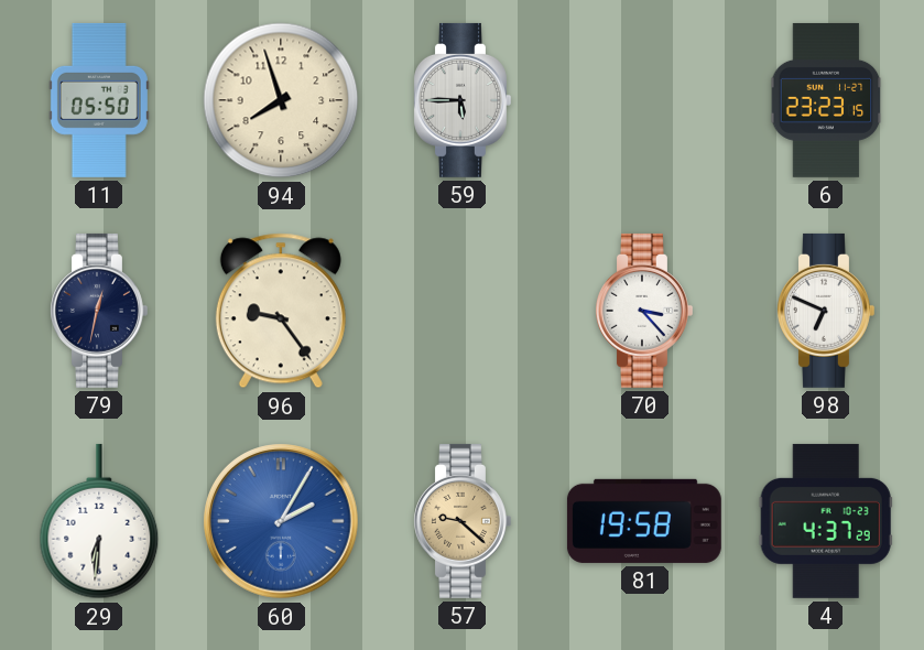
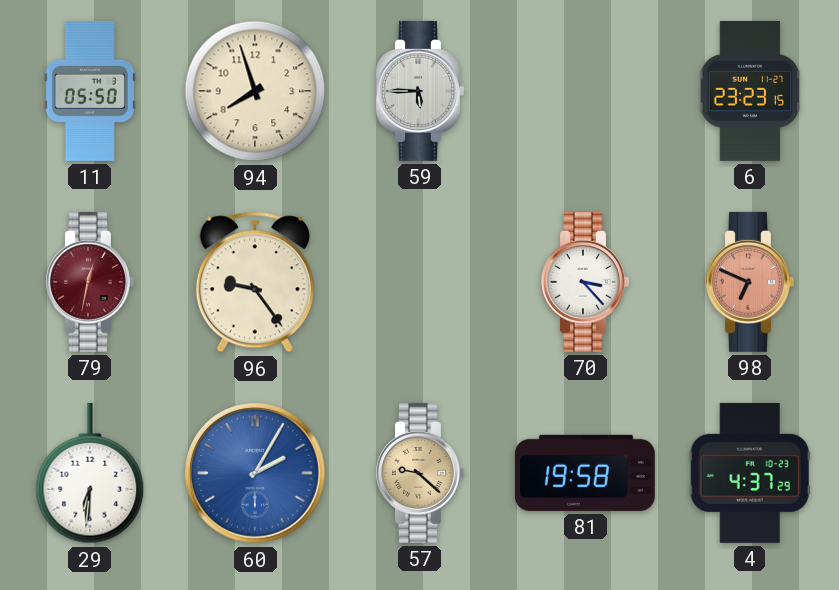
79 dial: navy -> burgundy
98 dial: white -> salmon
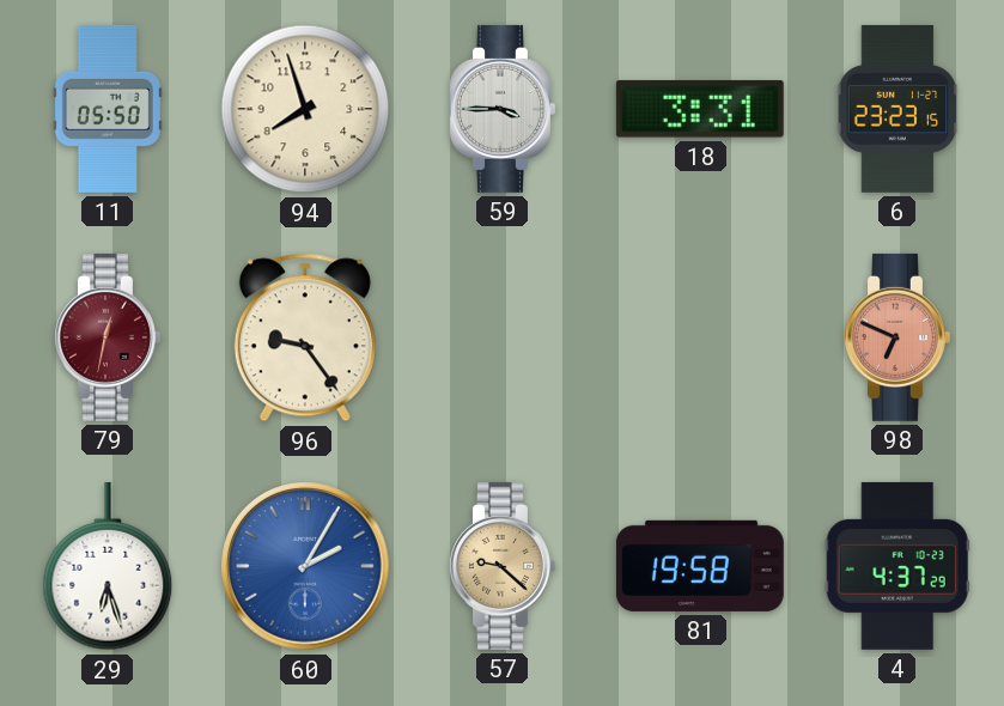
59: 5:45 -> 3:45
18: none -> 3:31
70: 3:23 -> none
29: 6:31 -> 6:27
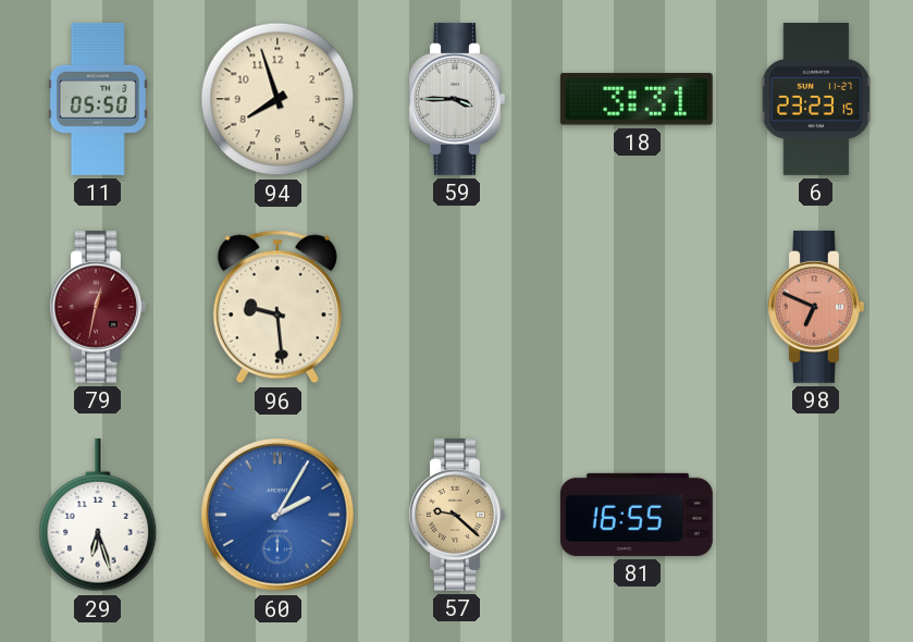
96: 9:24 -> 9:29
81: 19:58 -> 16:55
4: 4:37 -> none
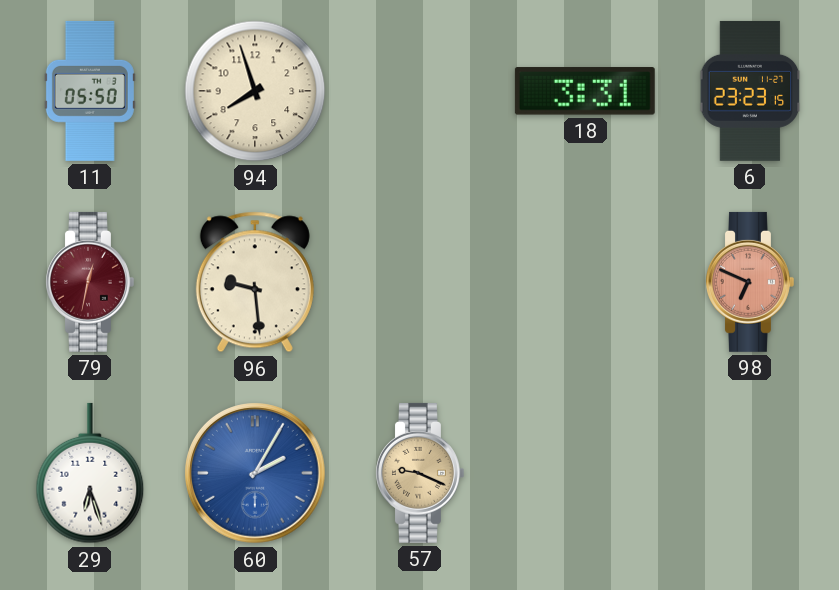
59: 3:45 -> none
57: 9:22 -> 9:19
81: 16:55 -> none
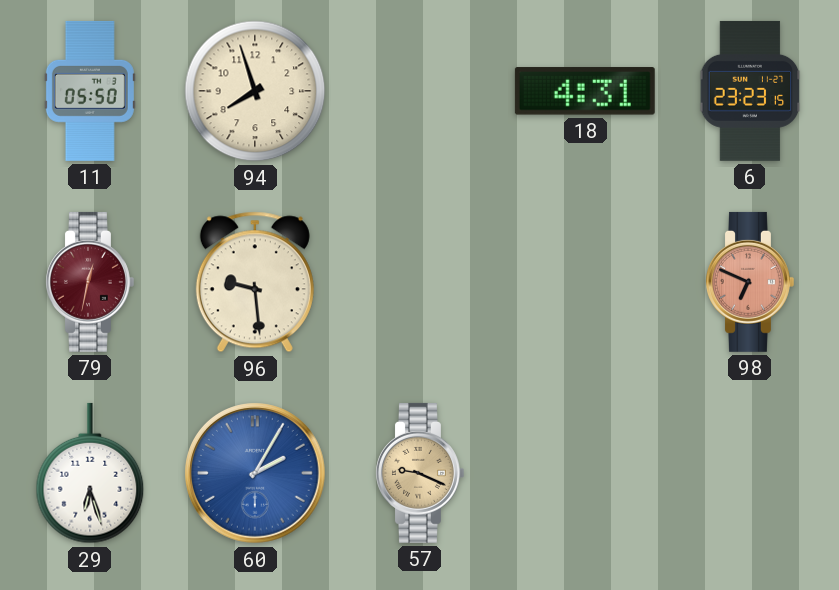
18: 3:31 -> 4:31
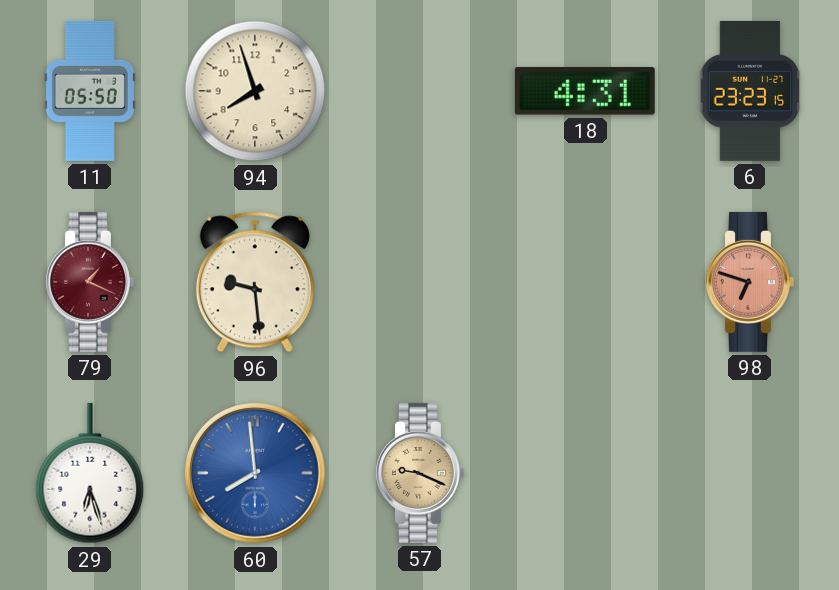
79: 12:32 -> 1:19
98: 6:49 -> 6:48
60: 2:05 -> 7:59
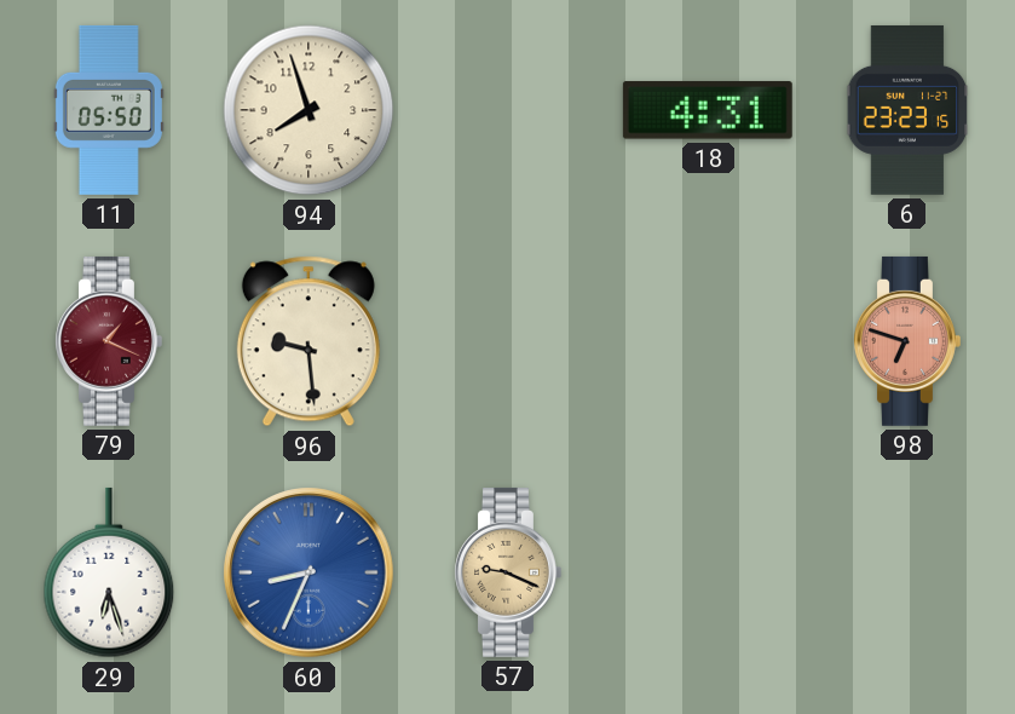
60: 7:59 -> 8:34
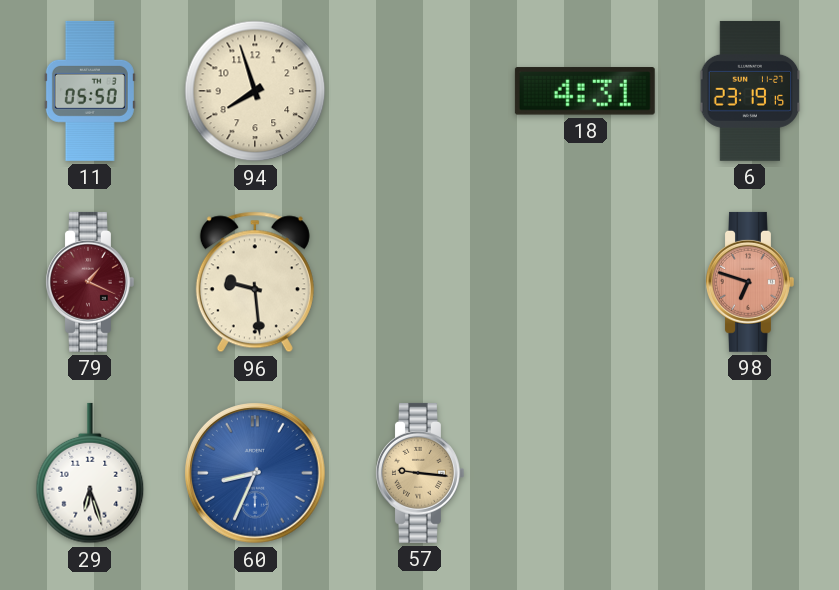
6: 23:23 -> 23:19
57: 9:19 -> 9:16
